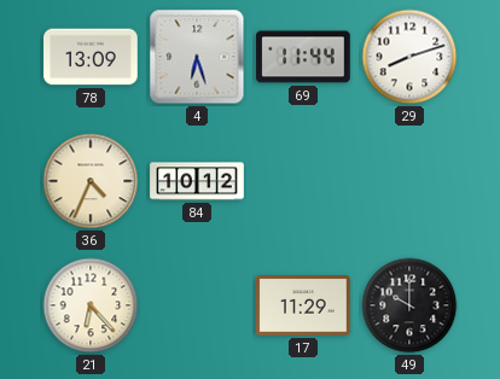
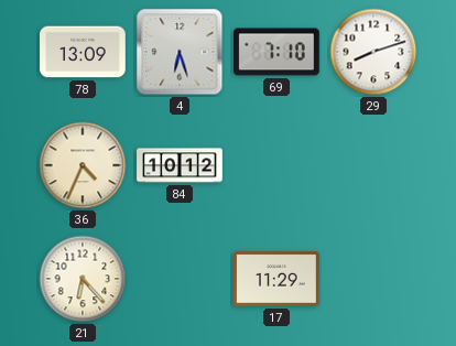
69: 11:44 -> 7:10
49: 10:00 -> none
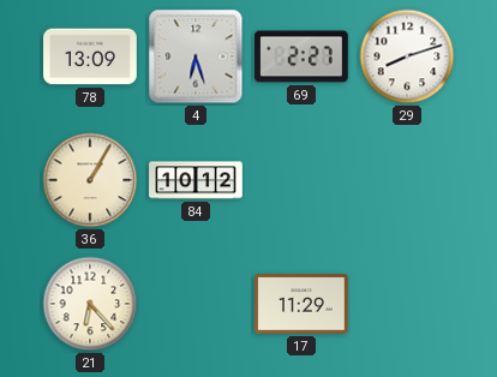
69: 7:10 -> 2:27
36: 4:34 -> 1:05
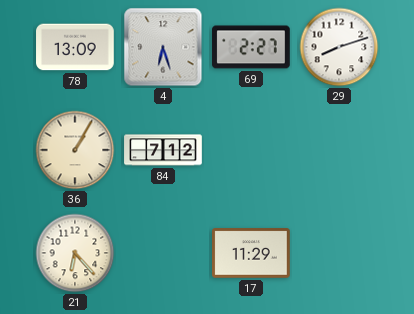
84: 10:12 -> 7:12
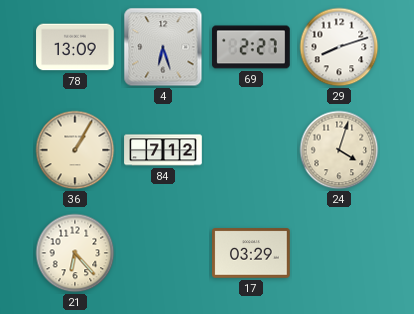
24: none -> 4:03
17: 11:29 -> 03:29
